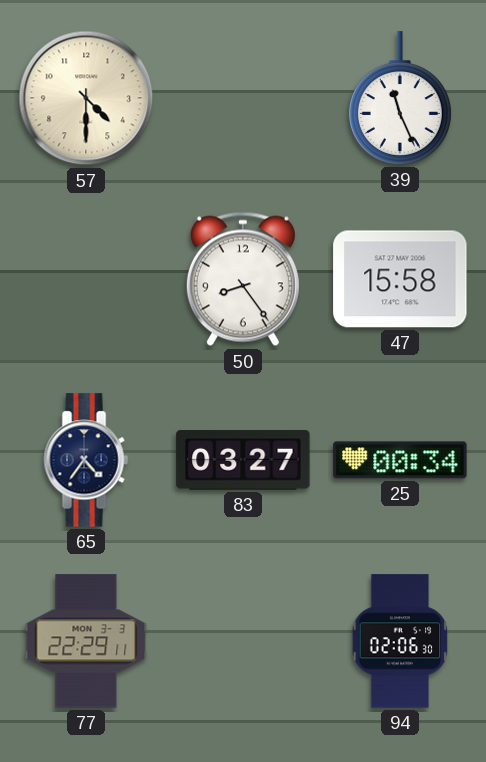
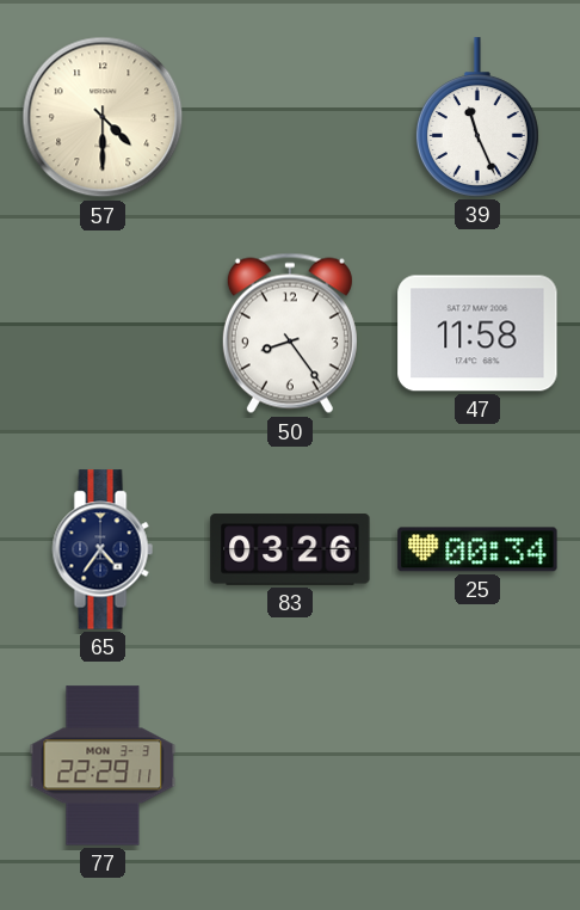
47: 15:58 -> 11:58
83: 03:27 -> 03:26
94: 02:06 -> none
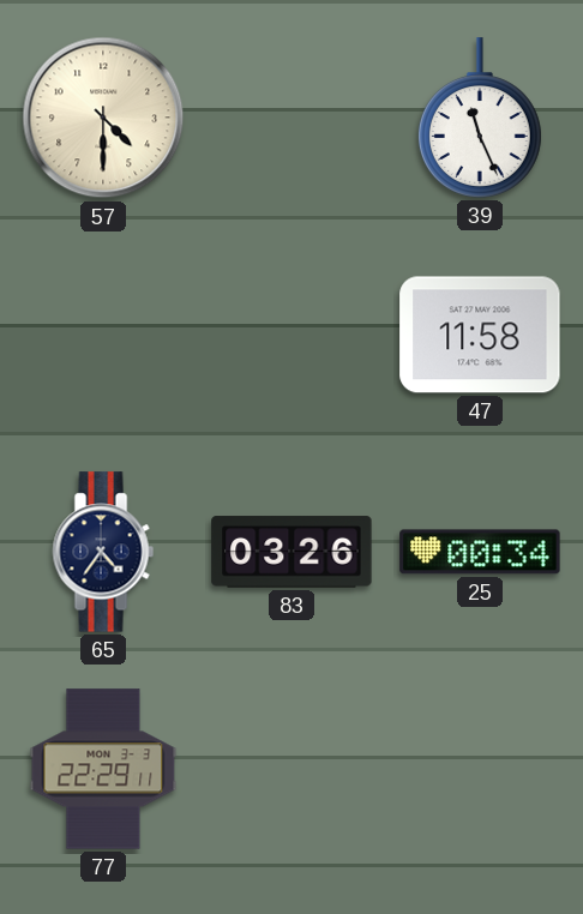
50: 8:24 -> none
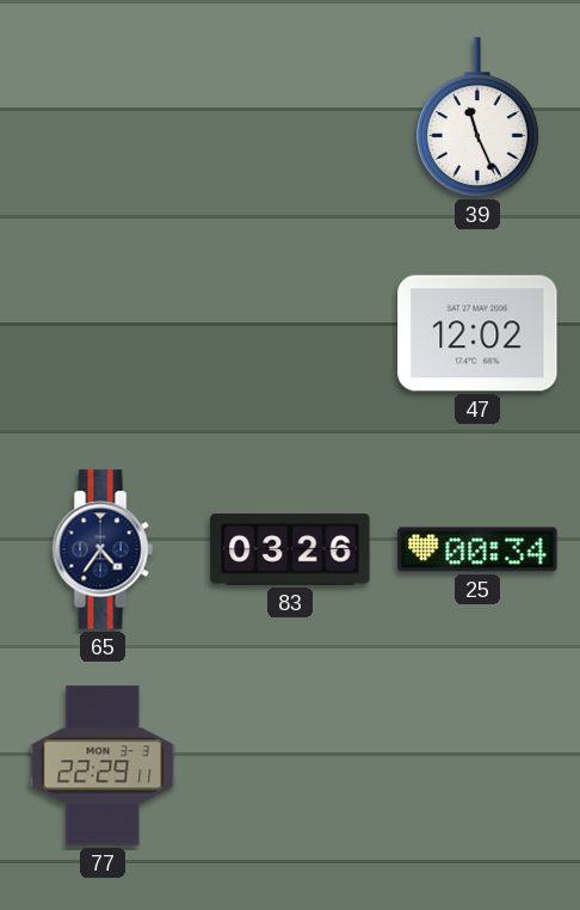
57: 4:30 -> none
47: 11:58 -> 12:02
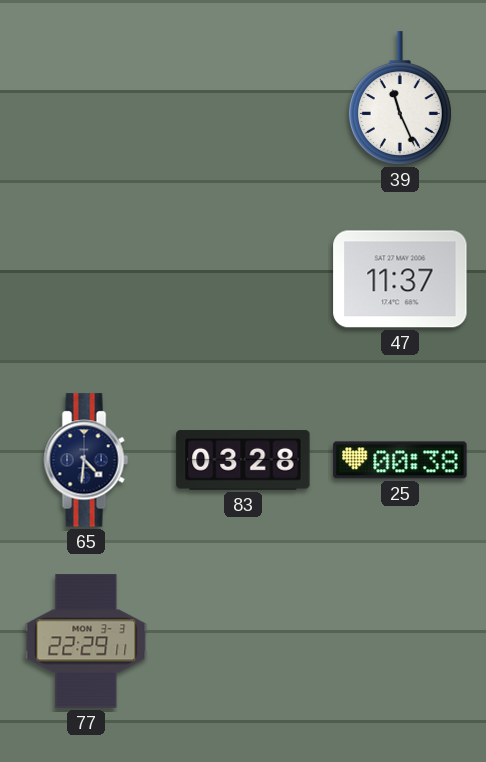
47: 12:02 -> 11:37
65: 4:36 -> 4:31
83: 03:26 -> 03:28
25: 00:34 -> 00:38
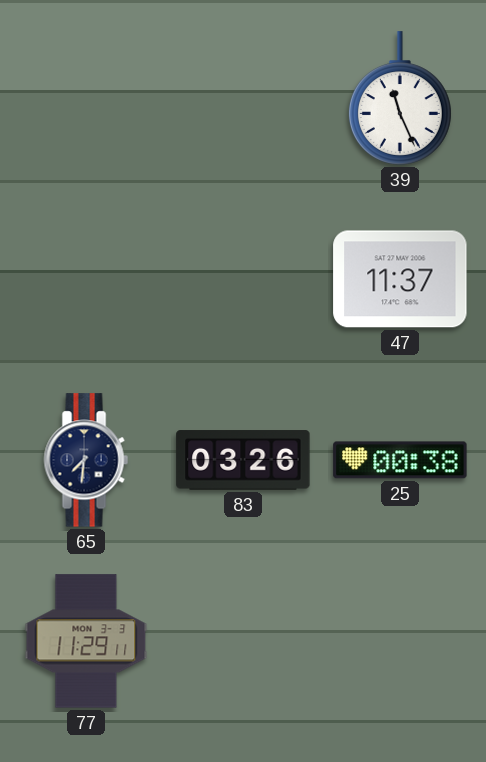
65: 4:31 -> 7:31
83: 03:28 -> 03:26
77: 22:29 -> 11:29
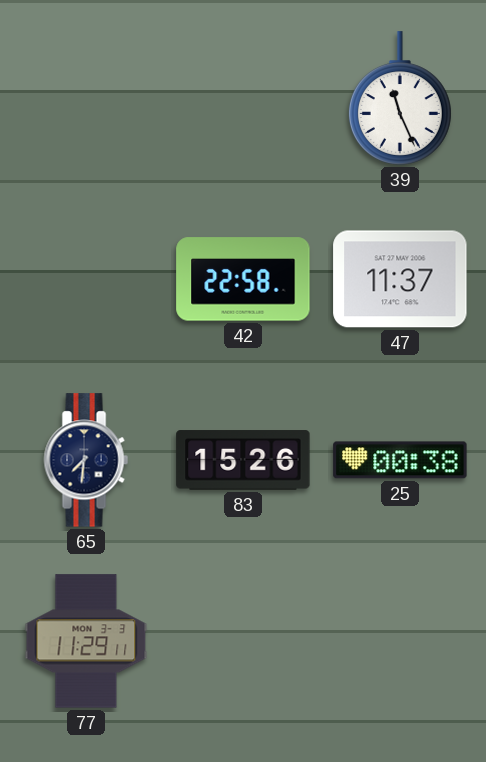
42: none -> 22:58
83: 03:26 -> 15:26
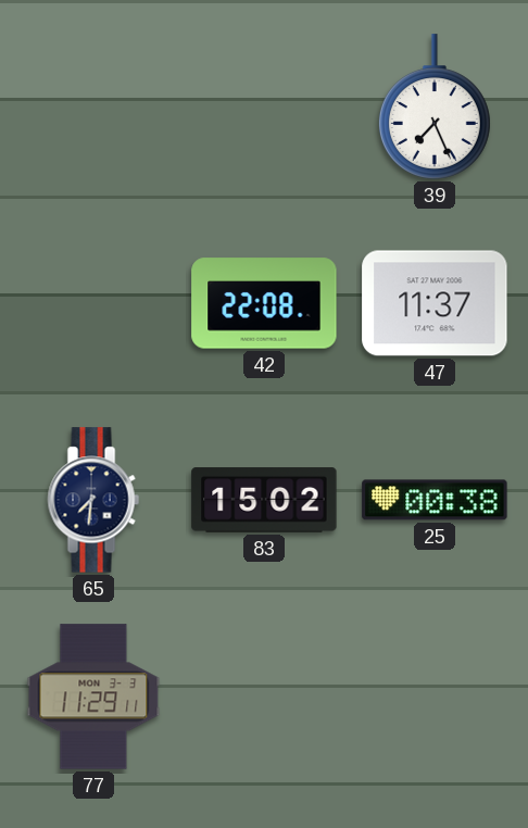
39: 11:26 -> 7:26
42: 22:58 -> 22:08
83: 15:26 -> 15:02
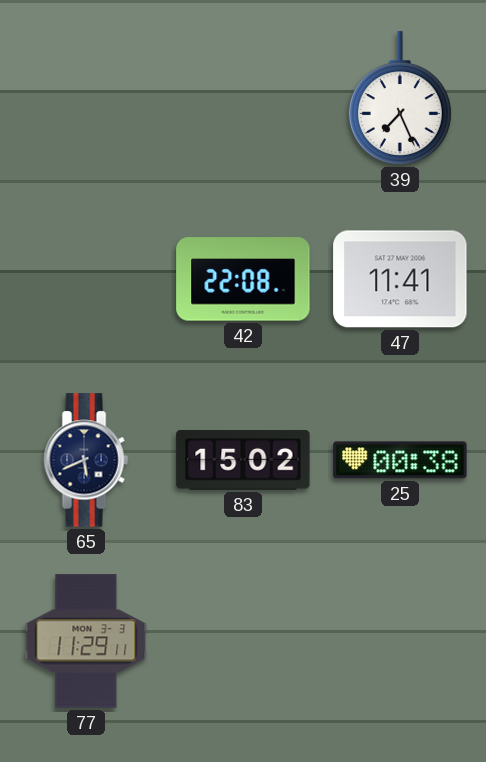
47: 11:37 -> 11:41
65: 7:31 -> 5:41
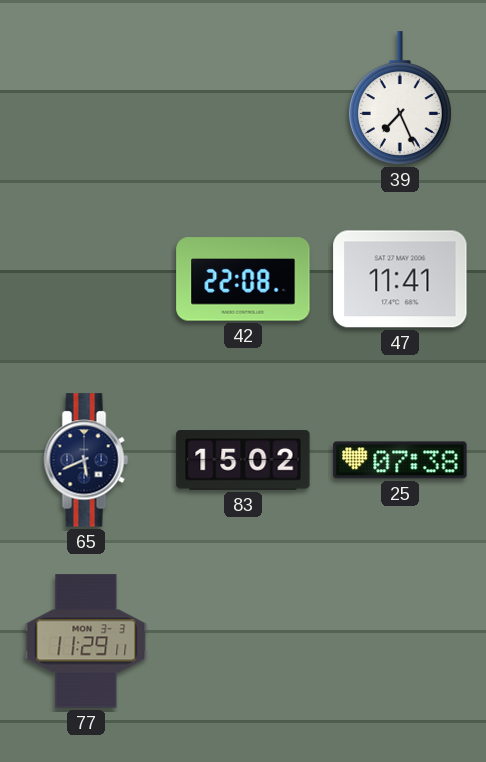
25: 00:38 -> 07:38
